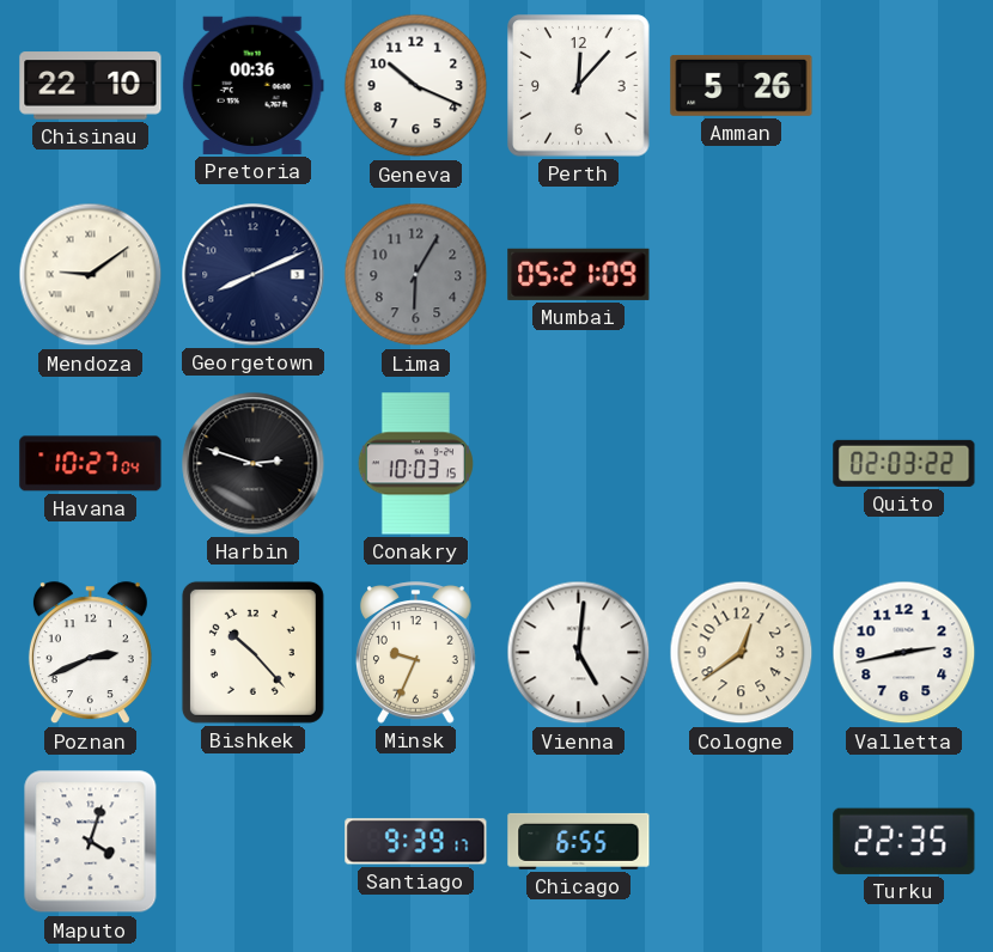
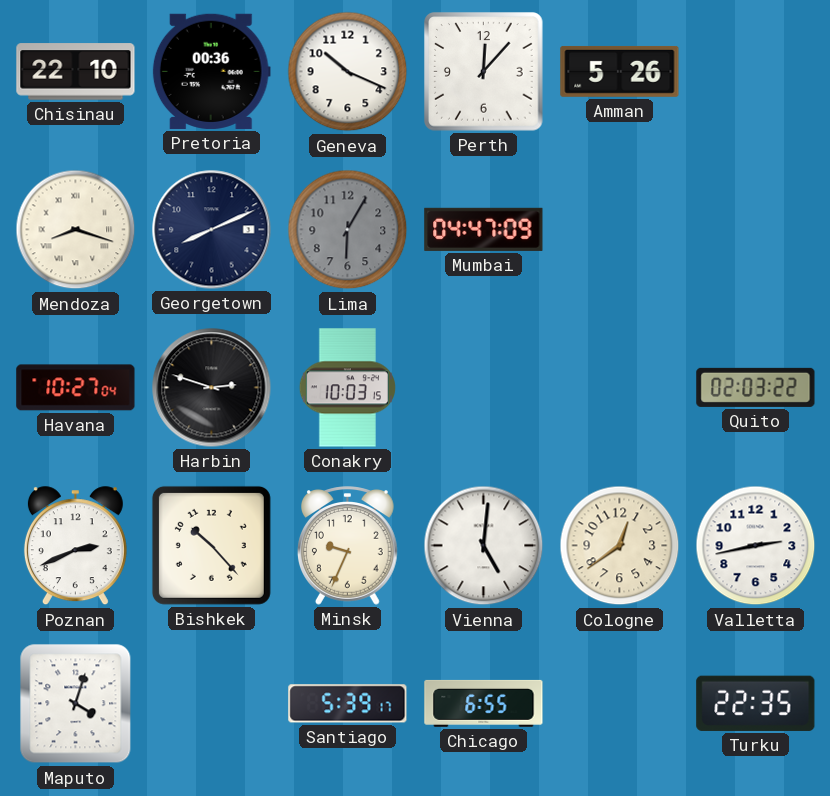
Mendoza: 9:09 -> 8:18
Mumbai: 05:21 -> 04:47
Santiago: 9:39 -> 5:39
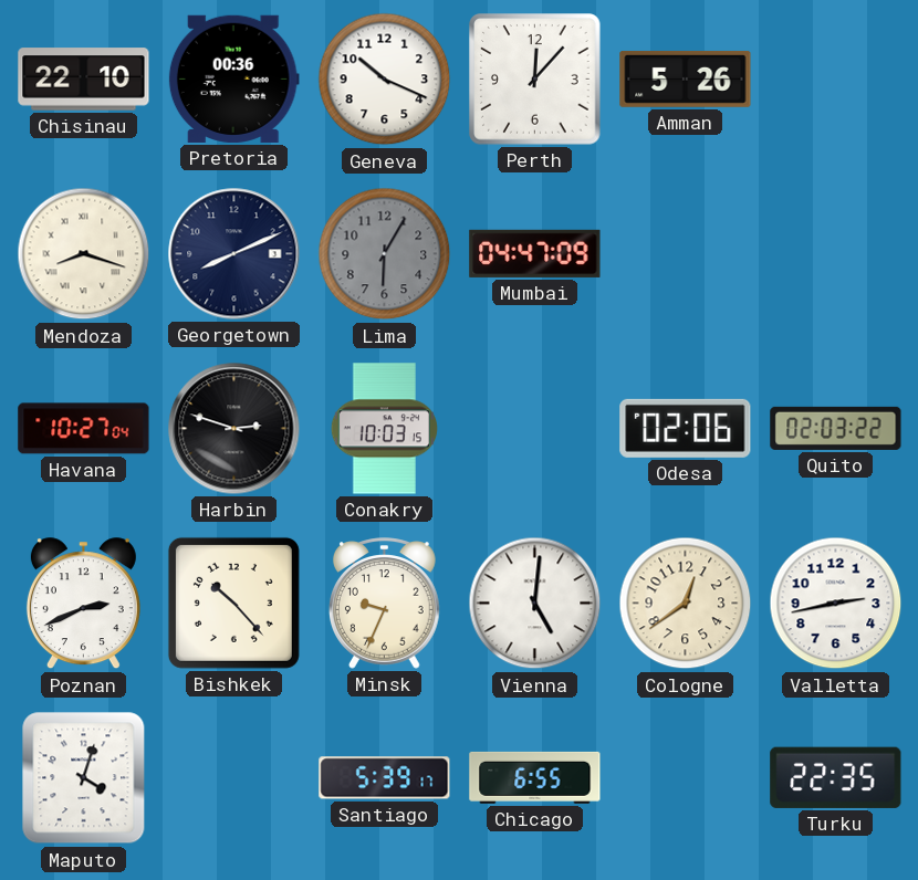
Odesa: none -> 02:06
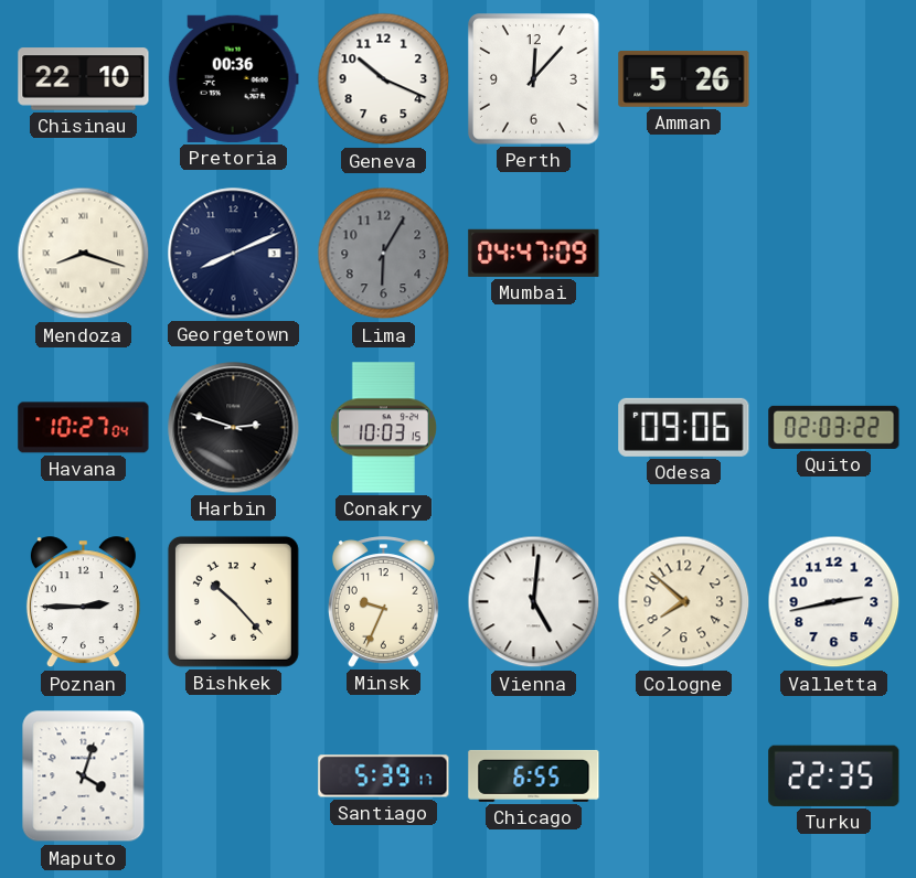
Odesa: 02:06 -> 09:06
Poznan: 2:41 -> 2:45
Cologne: 12:39 -> 7:52
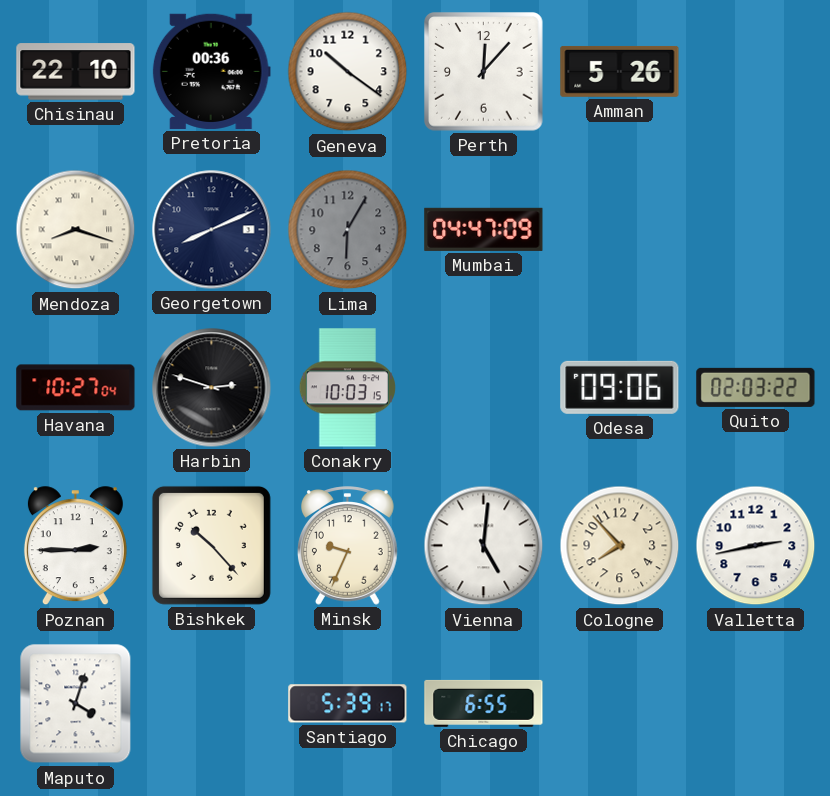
Geneva: 10:19 -> 10:21
Cologne: 7:52 -> 7:53
Turku: 22:35 -> none
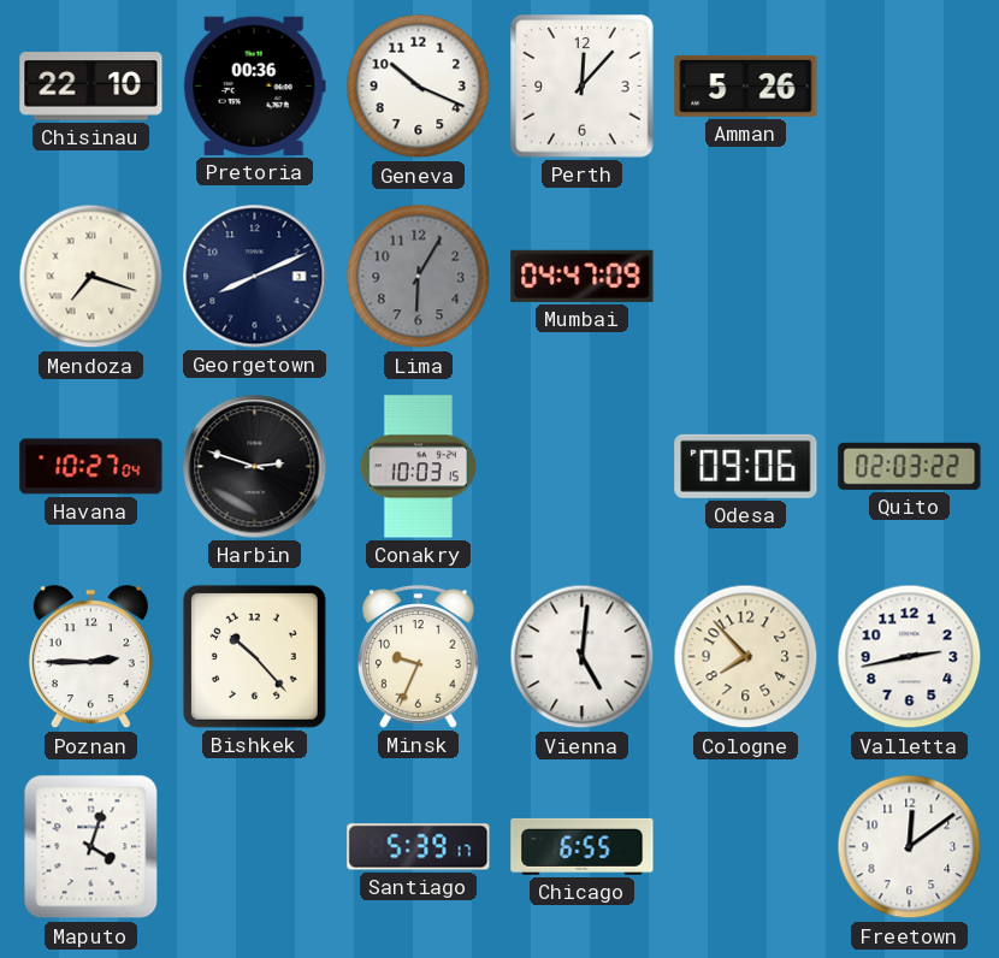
Geneva: 10:21 -> 10:19
Mendoza: 8:18 -> 7:18
Freetown: none -> 12:09
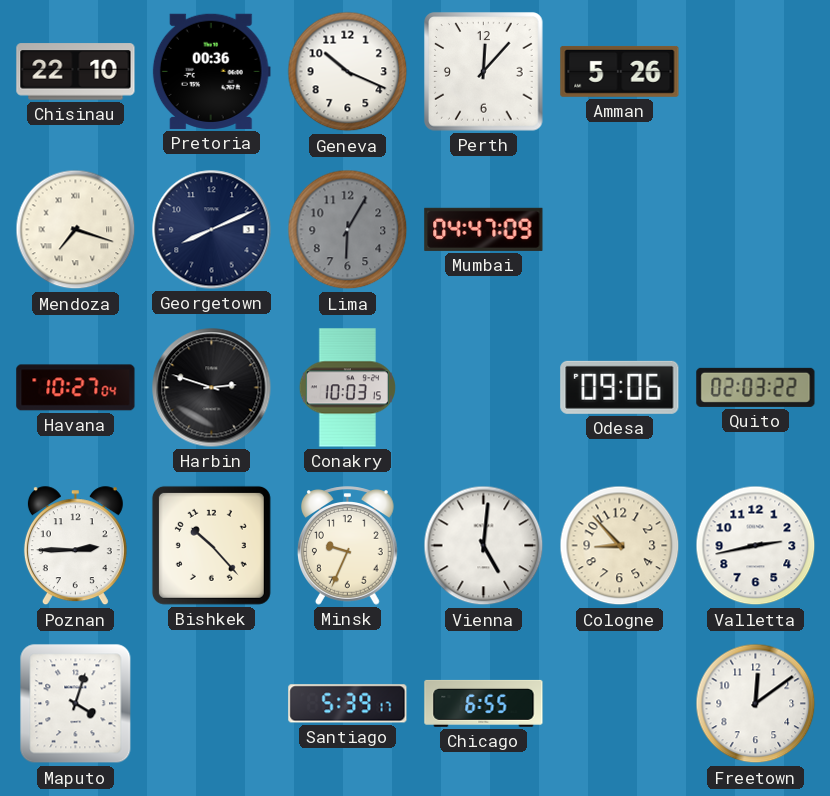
Cologne: 7:53 -> 8:53
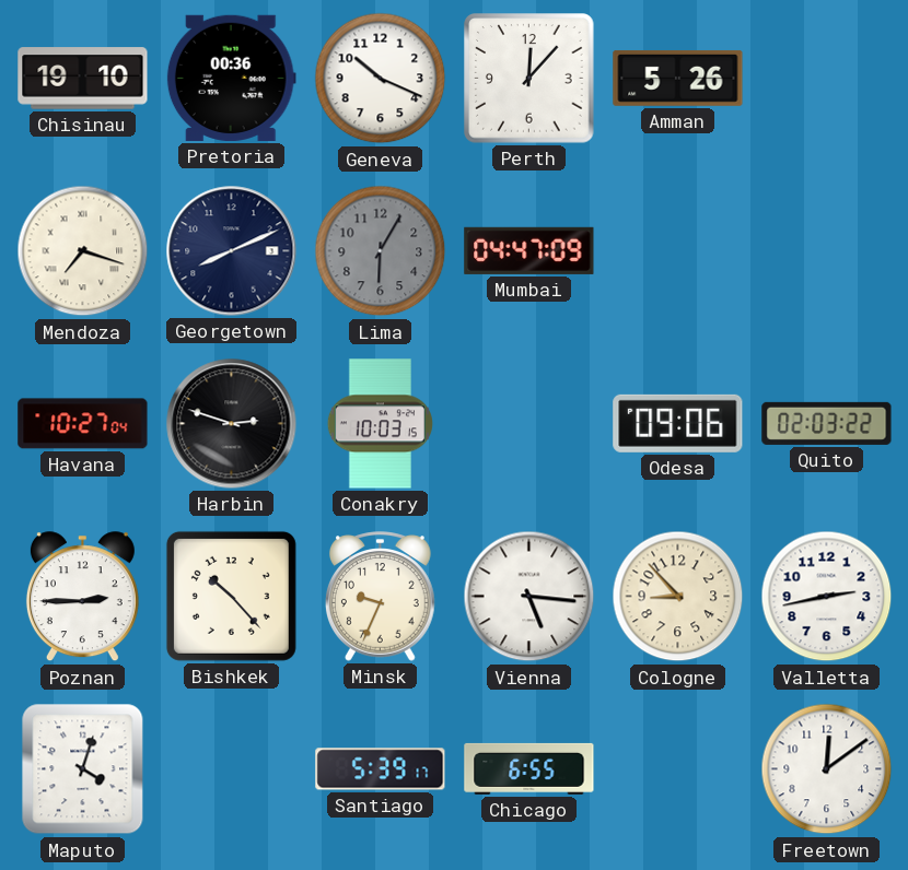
Chisinau: 22:10 -> 19:10
Vienna: 5:01 -> 5:16
